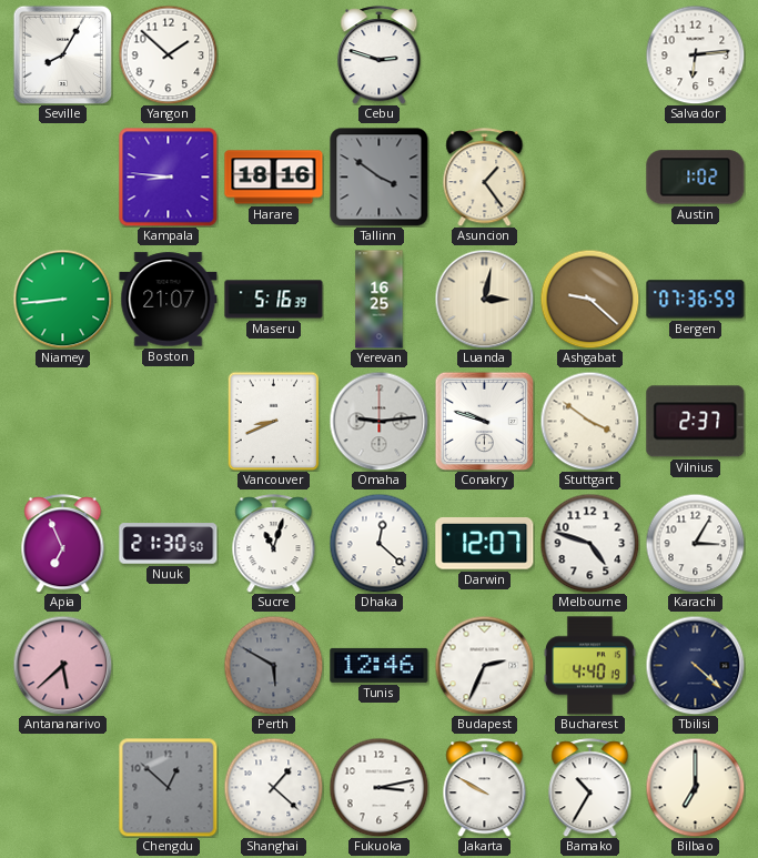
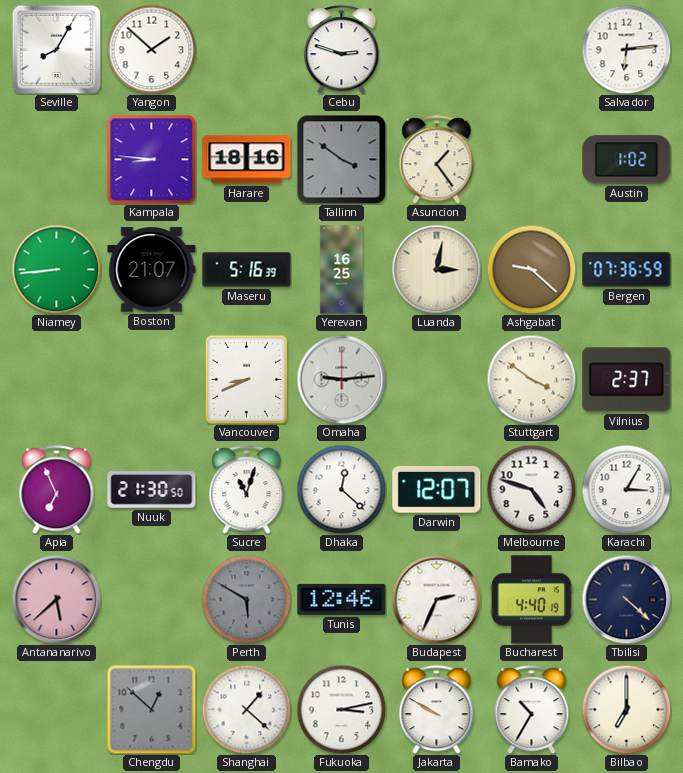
Conakry: 9:48 -> none
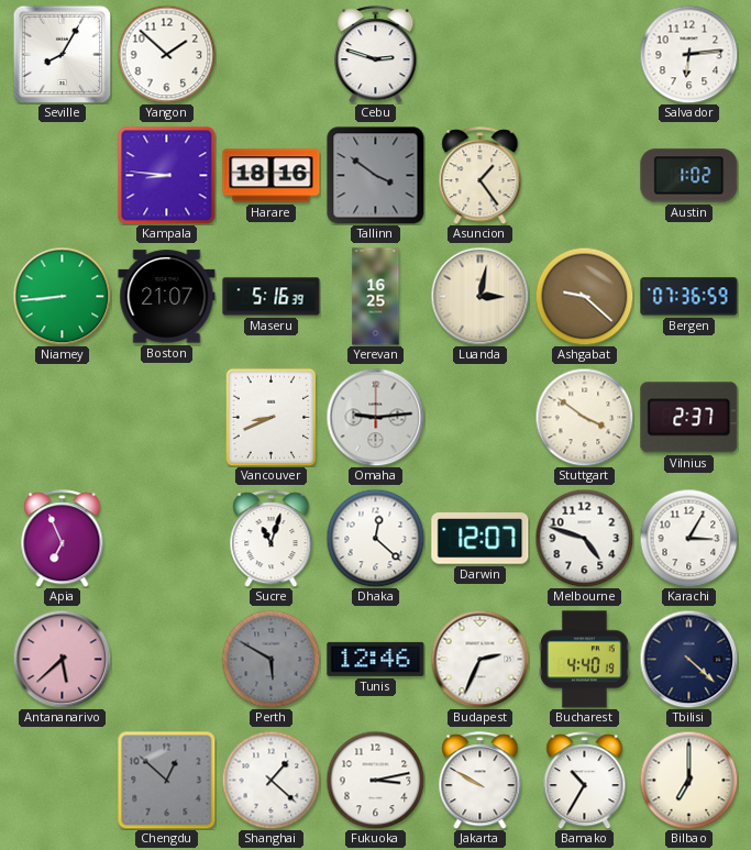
Nuuk: 21:30 -> none
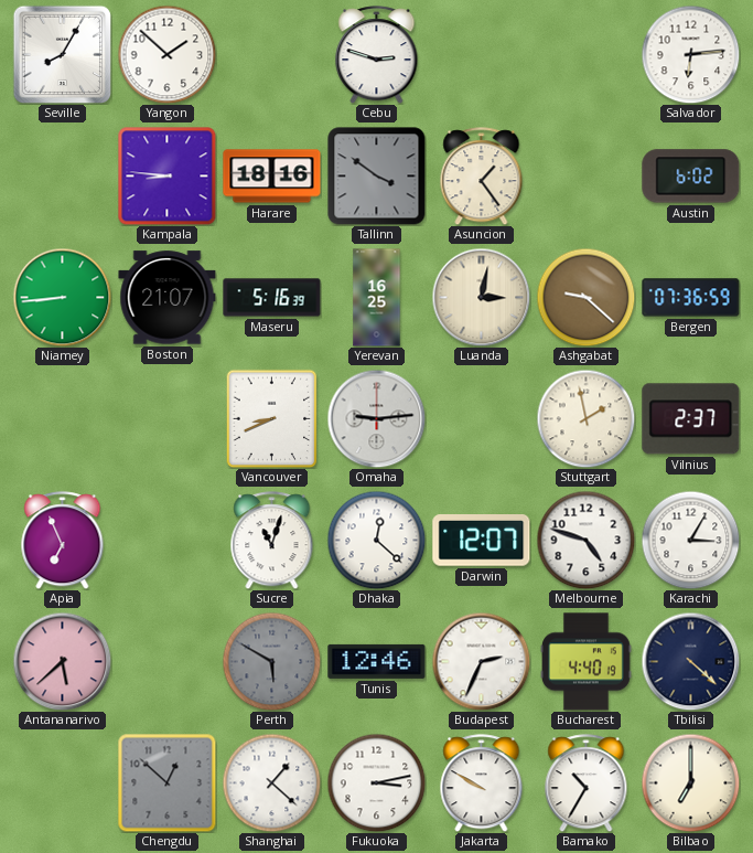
Austin: 1:02 -> 6:02
Stuttgart: 3:51 -> 1:58
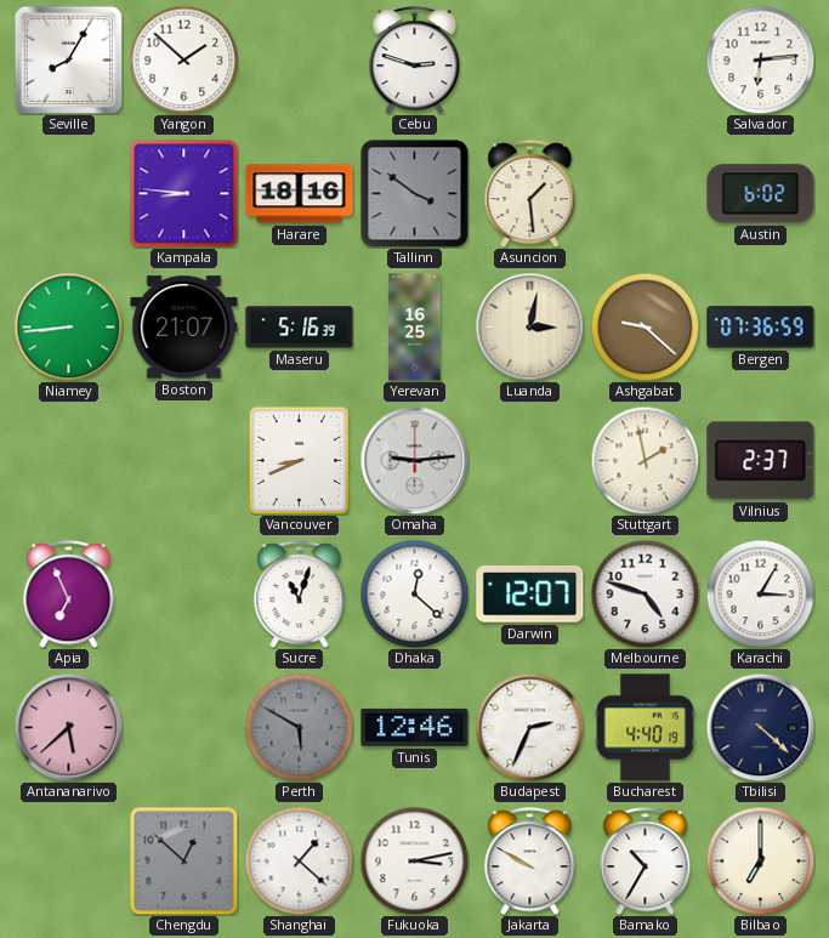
Asuncion: 1:24 -> 1:29
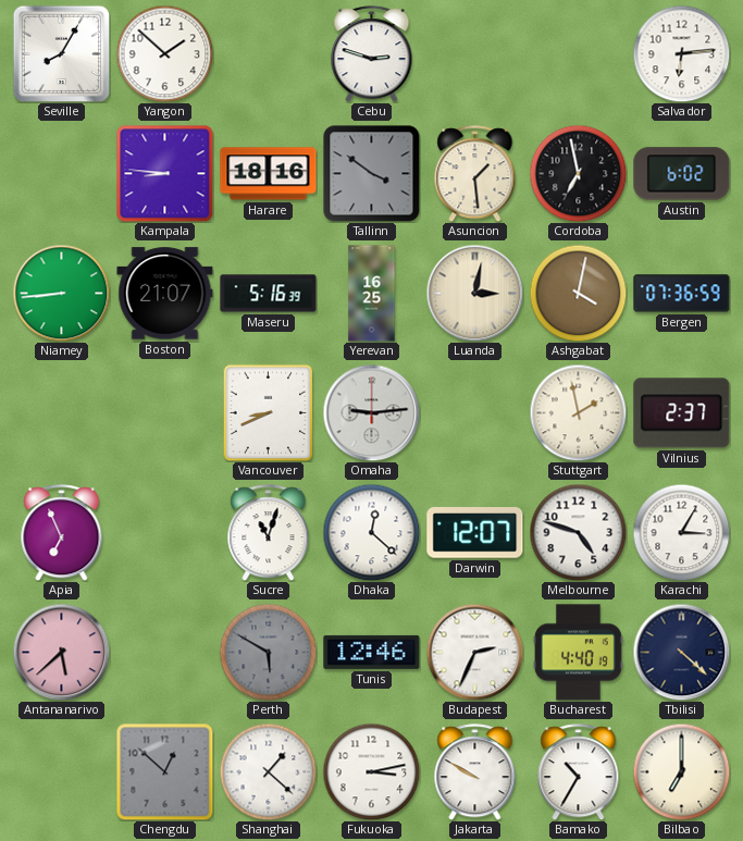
Cordoba: none -> 6:58
Ashgabat: 9:22 -> 4:02
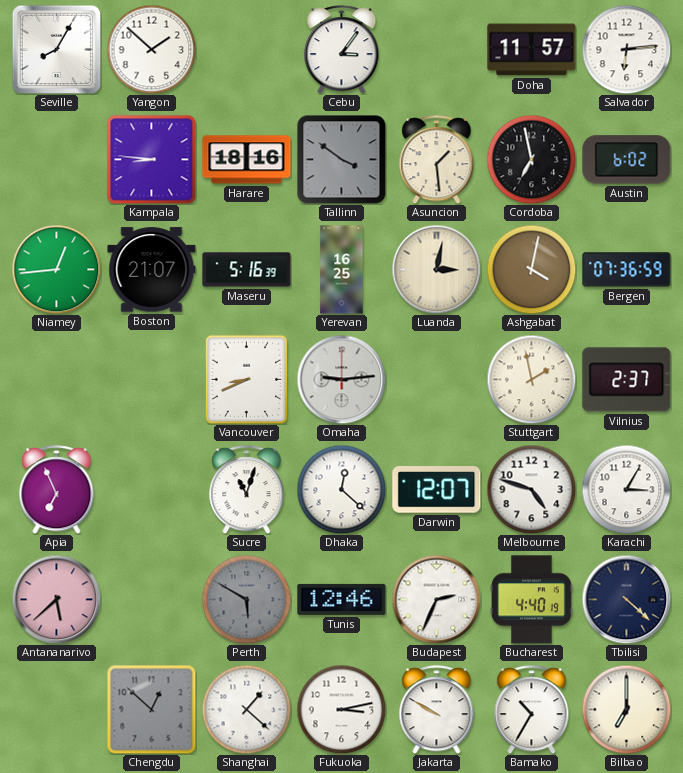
Cebu: 2:48 -> 3:06
Doha: none -> 11:57
Niamey: 8:44 -> 12:44
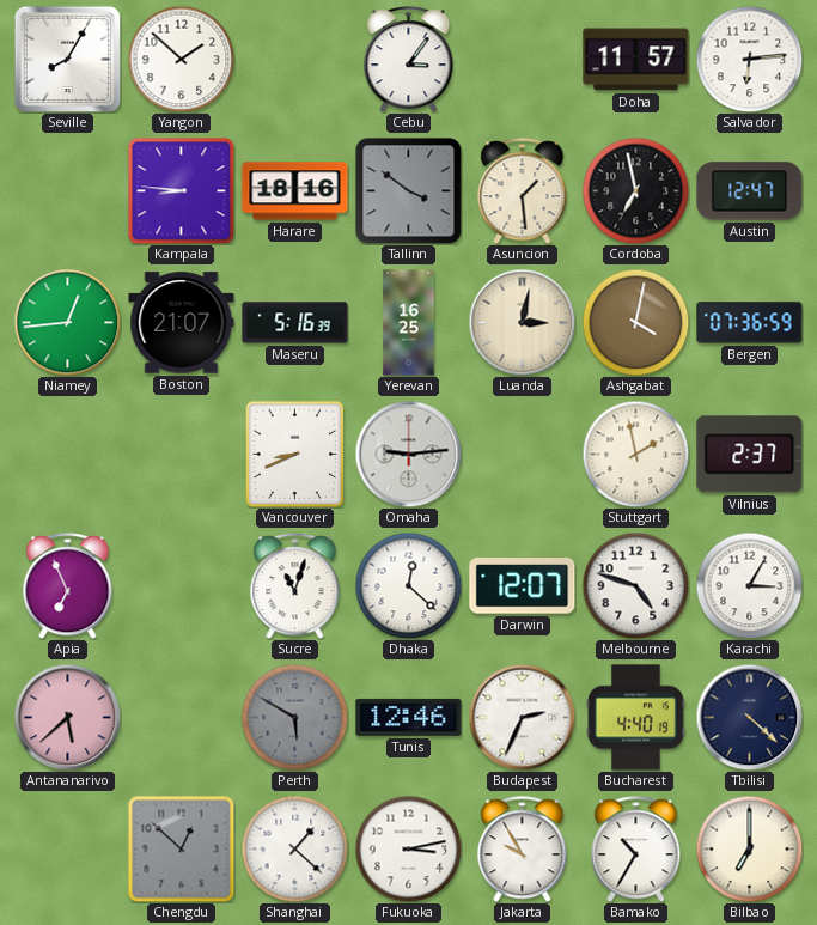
Austin: 6:02 -> 12:47
Jakarta: 9:50 -> 9:55
